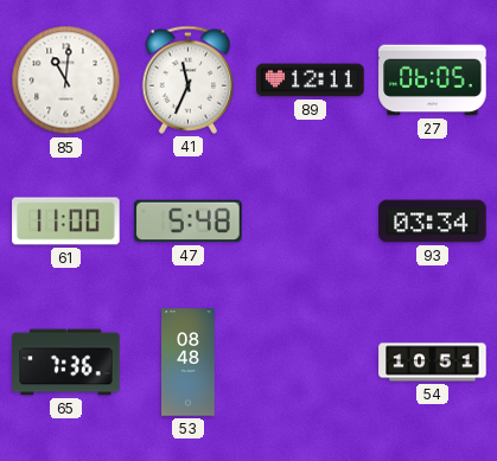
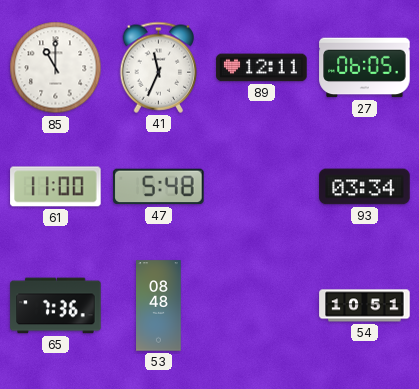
85: 11:01 -> 11:00
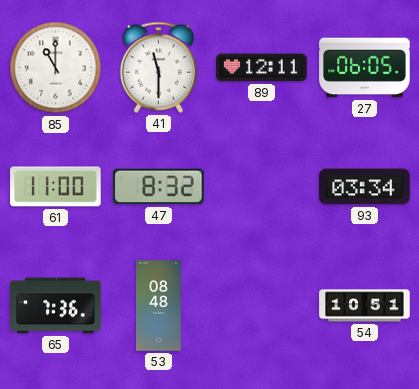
41: 11:34 -> 11:30
47: 5:48 -> 8:32
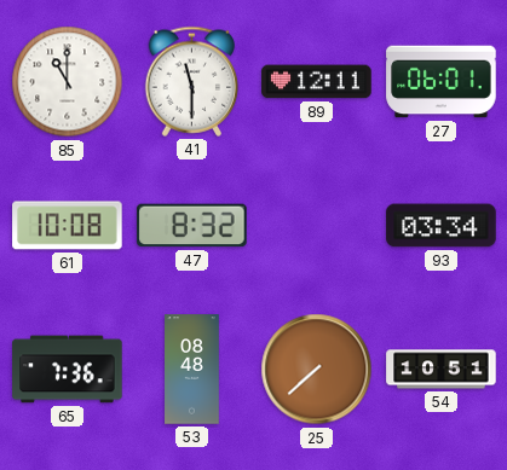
27: 06:05 -> 06:01
61: 11:00 -> 10:08
25: none -> 7:38
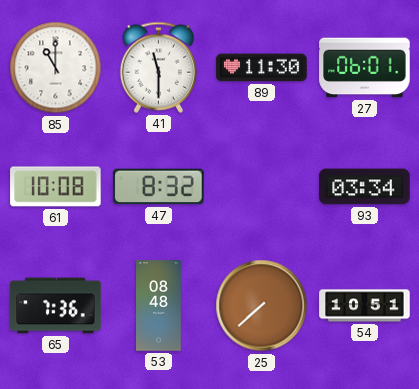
89: 12:11 -> 11:30
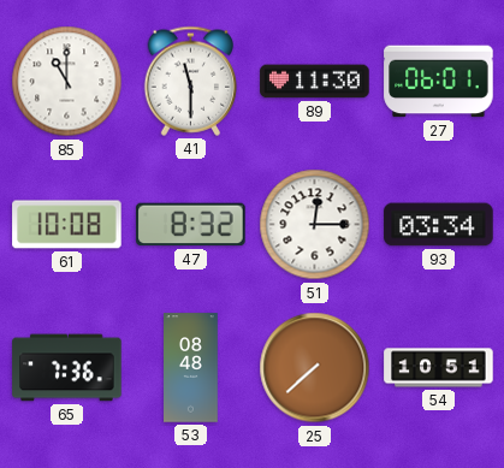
51: none -> 12:15
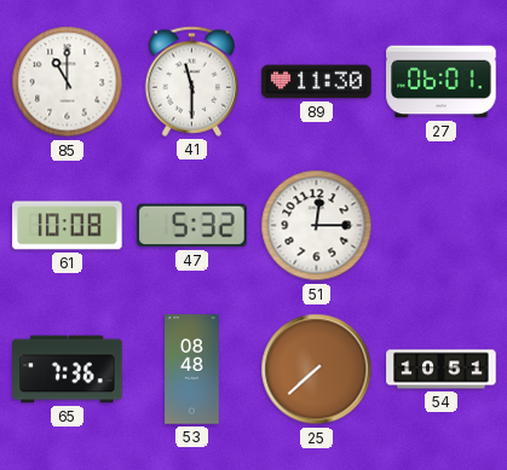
47: 8:32 -> 5:32
93: 03:34 -> none
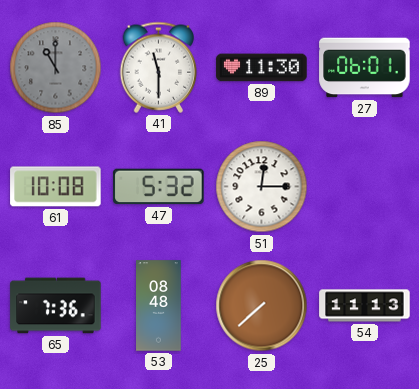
85 dial: white -> grey
54: 10:51 -> 11:13
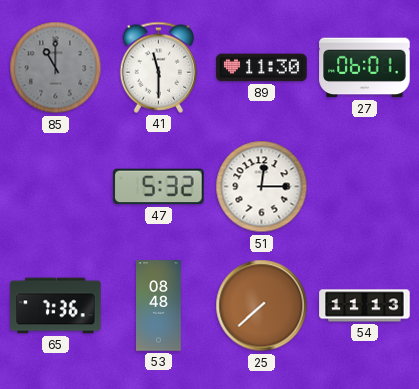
61: 10:08 -> none
